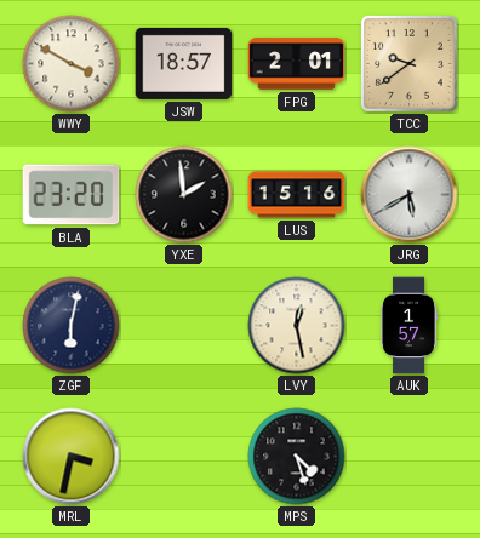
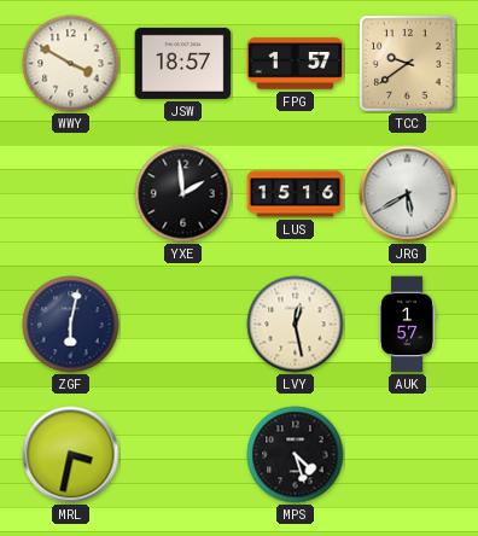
FPG: 2:01 -> 1:57
BLA: 23:20 -> none
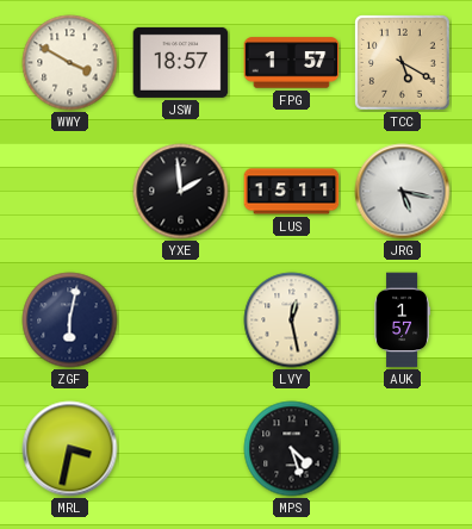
TCC: 9:39 -> 5:20
LUS: 15:16 -> 15:11
JRG: 5:40 -> 5:17
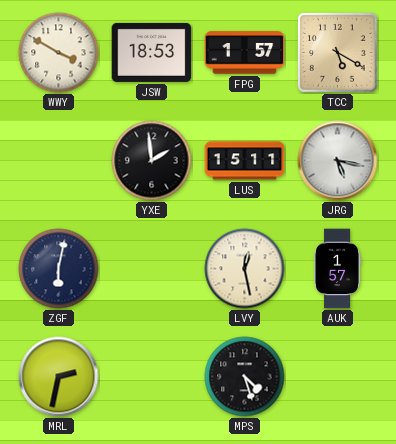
JSW: 18:57 -> 18:53
MRL: 3:32 -> 2:32
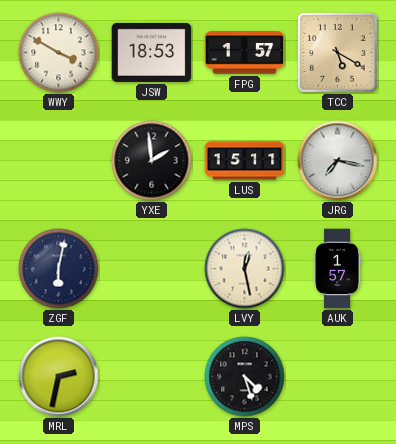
JRG: 5:17 -> 7:17
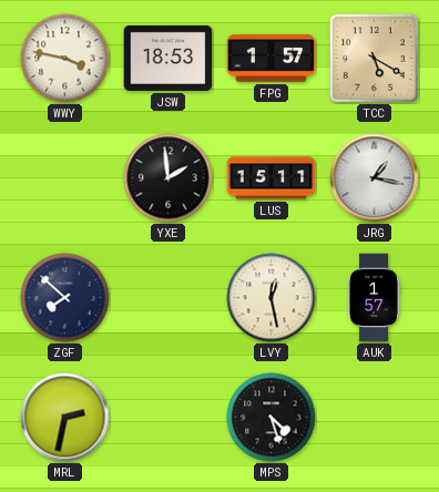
WWY: 3:50 -> 3:47
JRG: 7:17 -> 1:17
ZGF: 6:02 -> 7:52
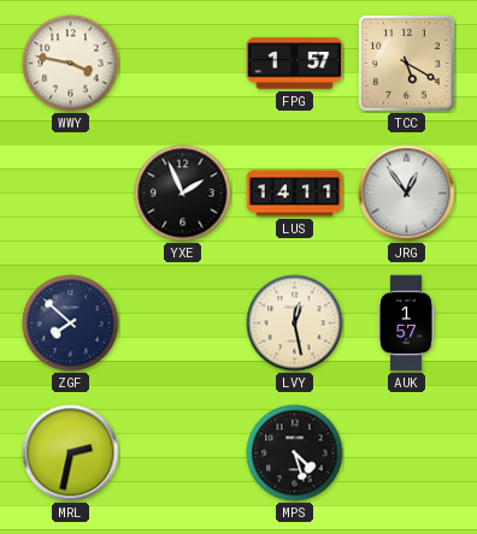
JSW: 18:53 -> none
YXE: 1:59 -> 1:56
LUS: 15:11 -> 14:11
JRG: 1:17 -> 12:54
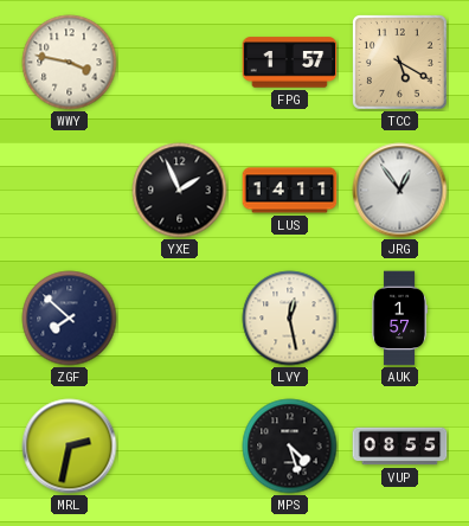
VUP: none -> 08:55
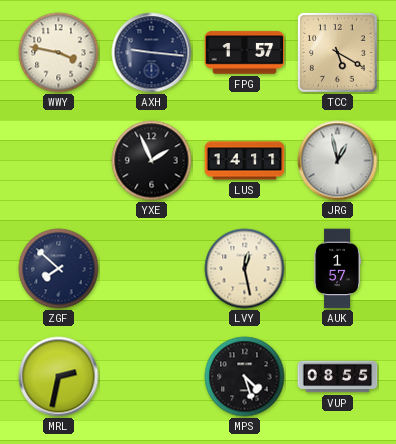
AXH: none -> 9:16
JRG: 12:54 -> 12:58
